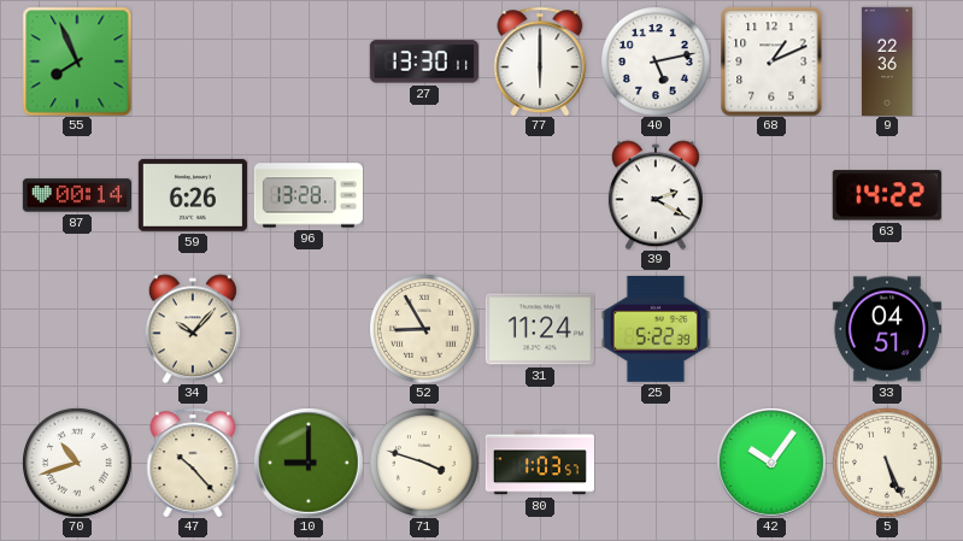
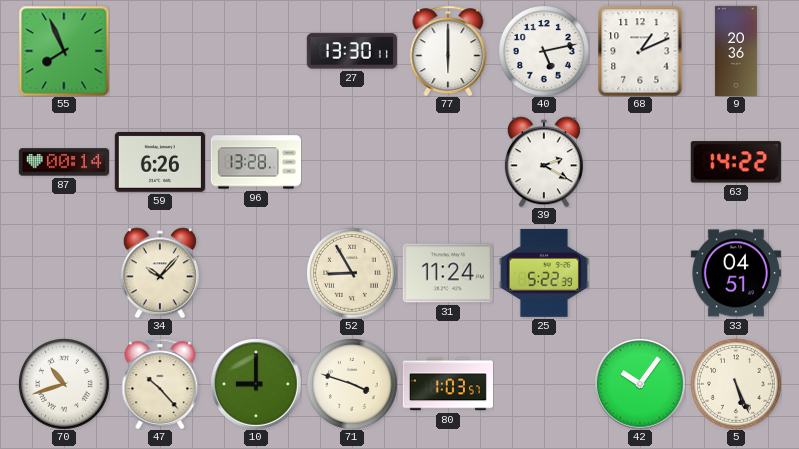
9: 22:36 -> 20:36
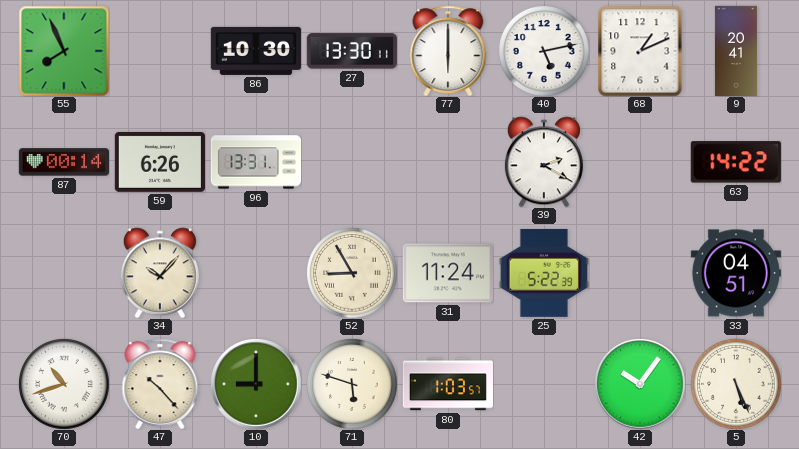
86: none -> 10:30
9: 20:36 -> 20:41
96: 13:28 -> 13:31
71: 3:48 -> 5:48
